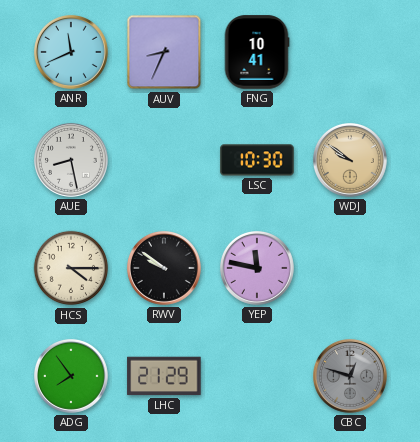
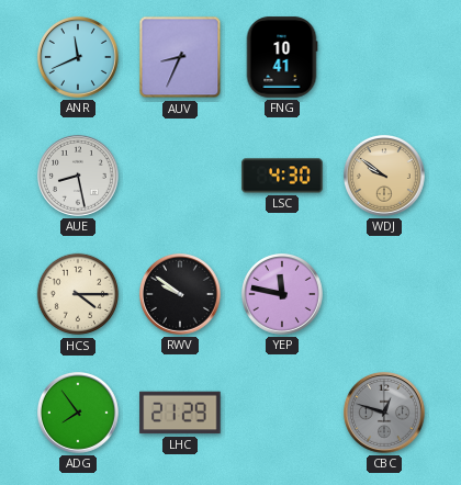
LSC: 10:30 -> 4:30
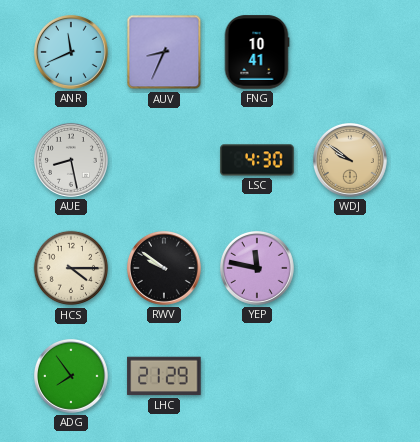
CBC: 12:48 -> none
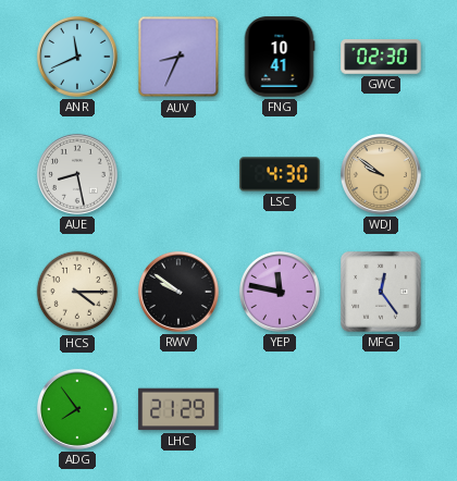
GWC: none -> 02:30
MFG: none -> 12:24
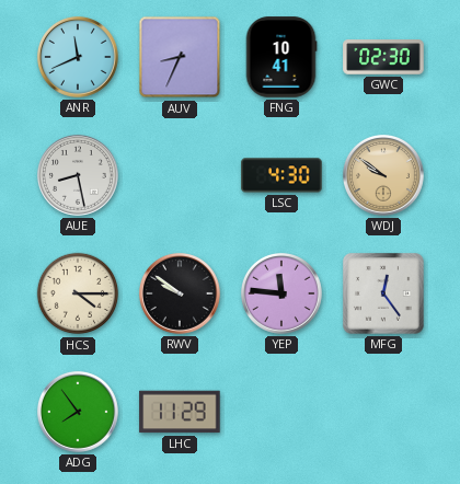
YEP: 11:47 -> 11:46
LHC: 21:29 -> 11:29
